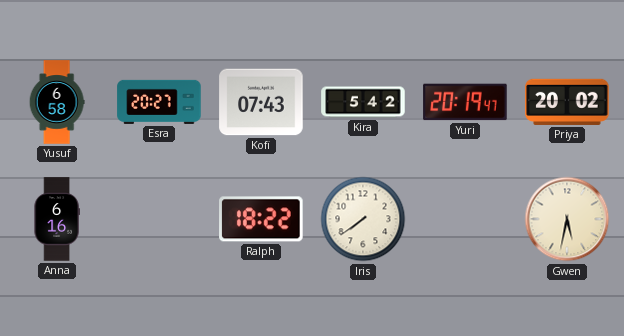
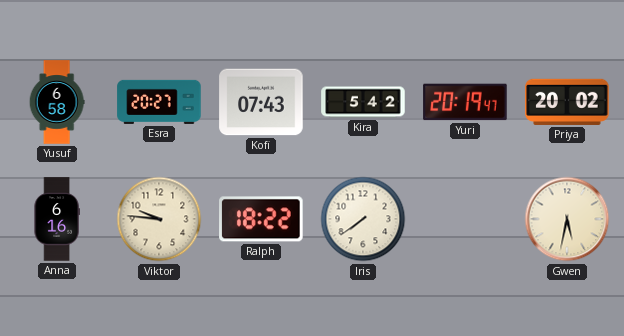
Viktor: none -> 9:46
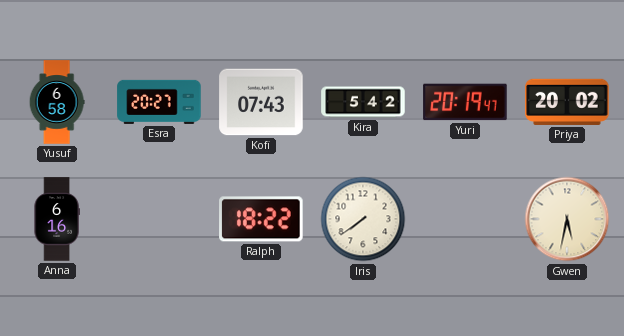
Viktor: 9:46 -> none
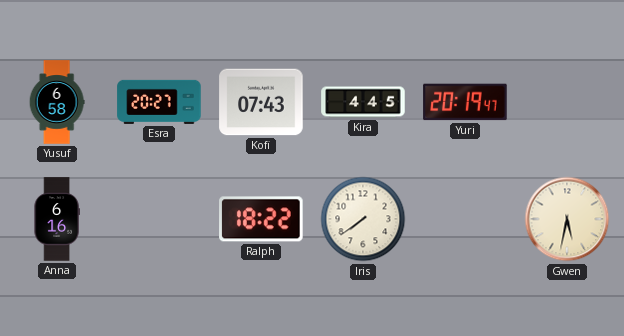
Kira: 5:42 -> 4:45
Priya: 20:02 -> none
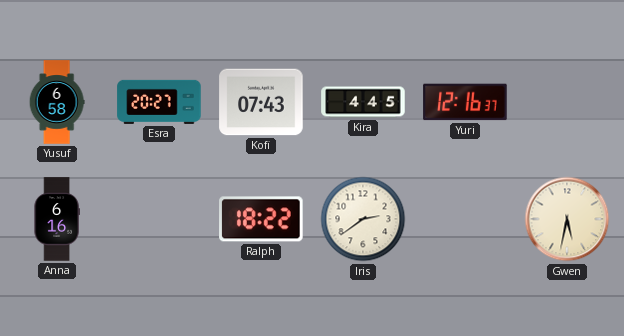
Yuri: 20:19 -> 12:16
Iris: 7:39 -> 2:39
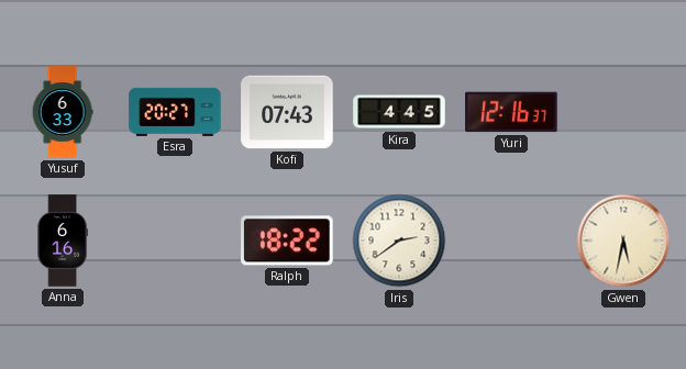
Yusuf: 6:58 -> 6:33
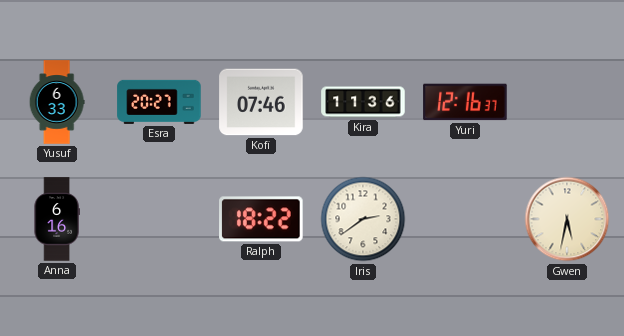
Kofi: 07:43 -> 07:46
Kira: 4:45 -> 11:36
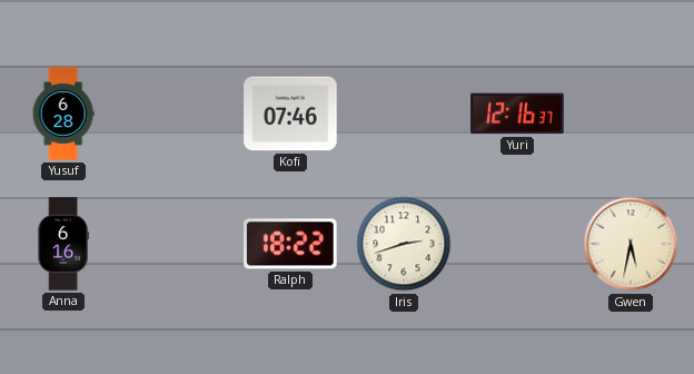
Yusuf: 6:33 -> 6:28
Esra: 20:27 -> none
Kira: 11:36 -> none
Iris: 2:39 -> 2:42
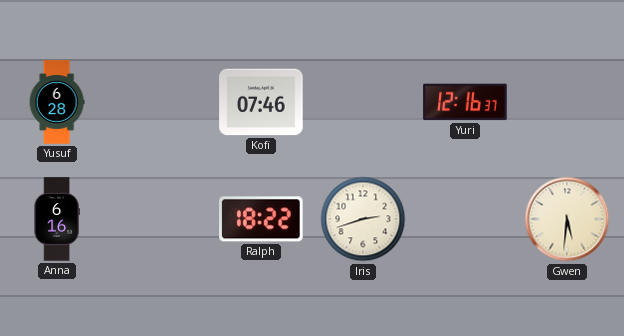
Gwen: 5:32 -> 5:31
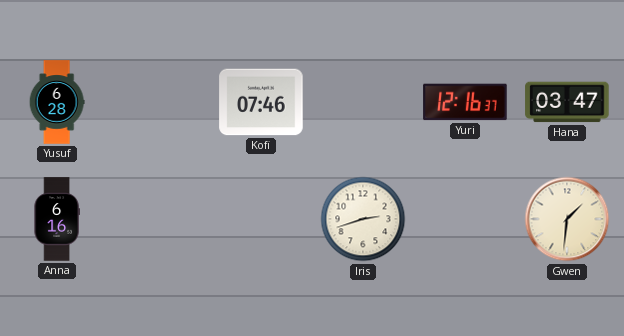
Hana: none -> 03:47
Ralph: 18:22 -> none
Gwen: 5:31 -> 1:31
